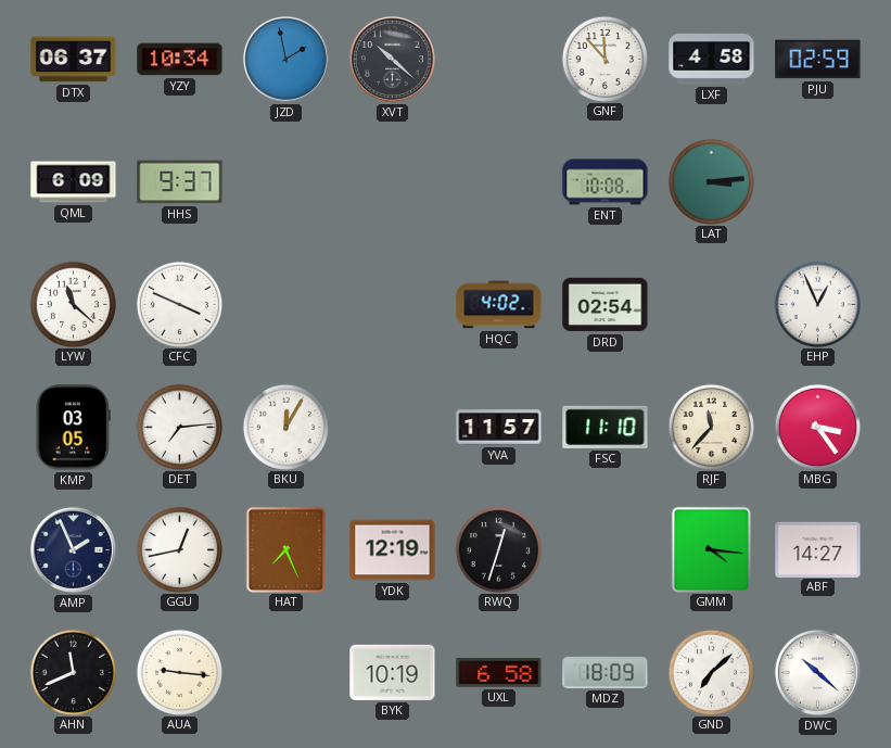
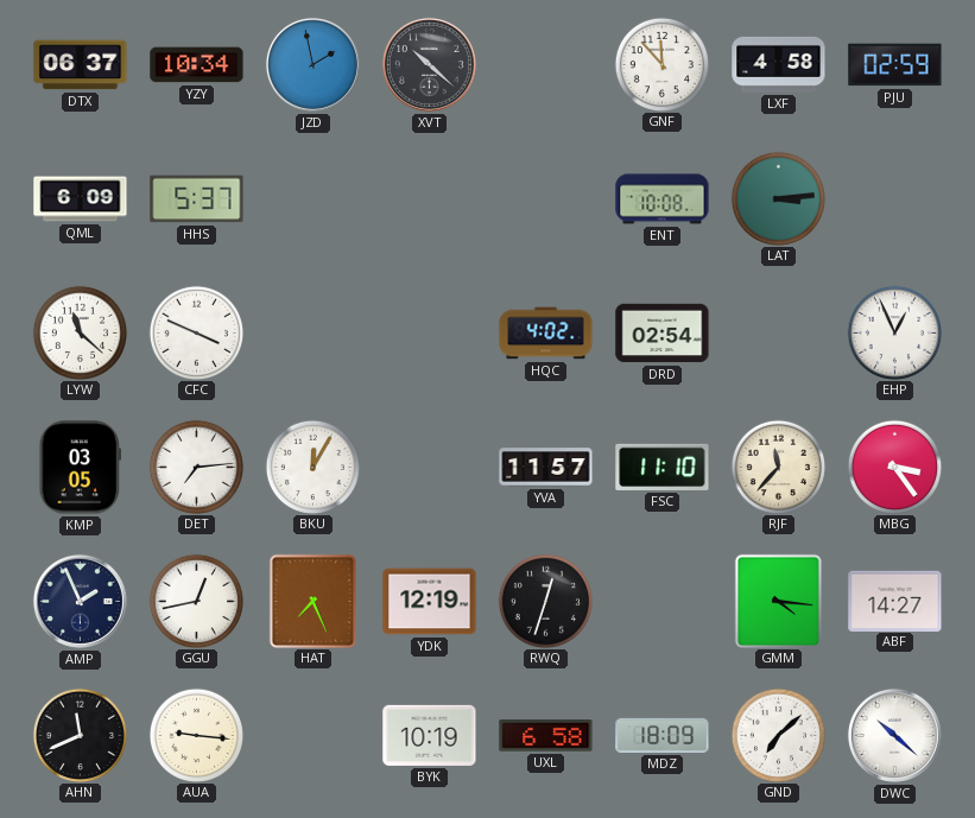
HHS: 9:37 -> 5:37
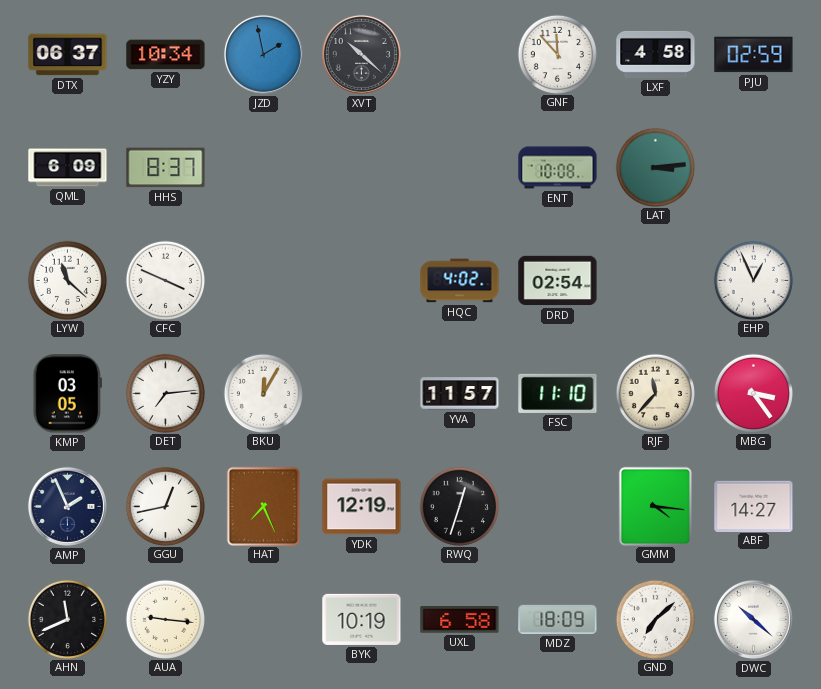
HHS: 5:37 -> 8:37
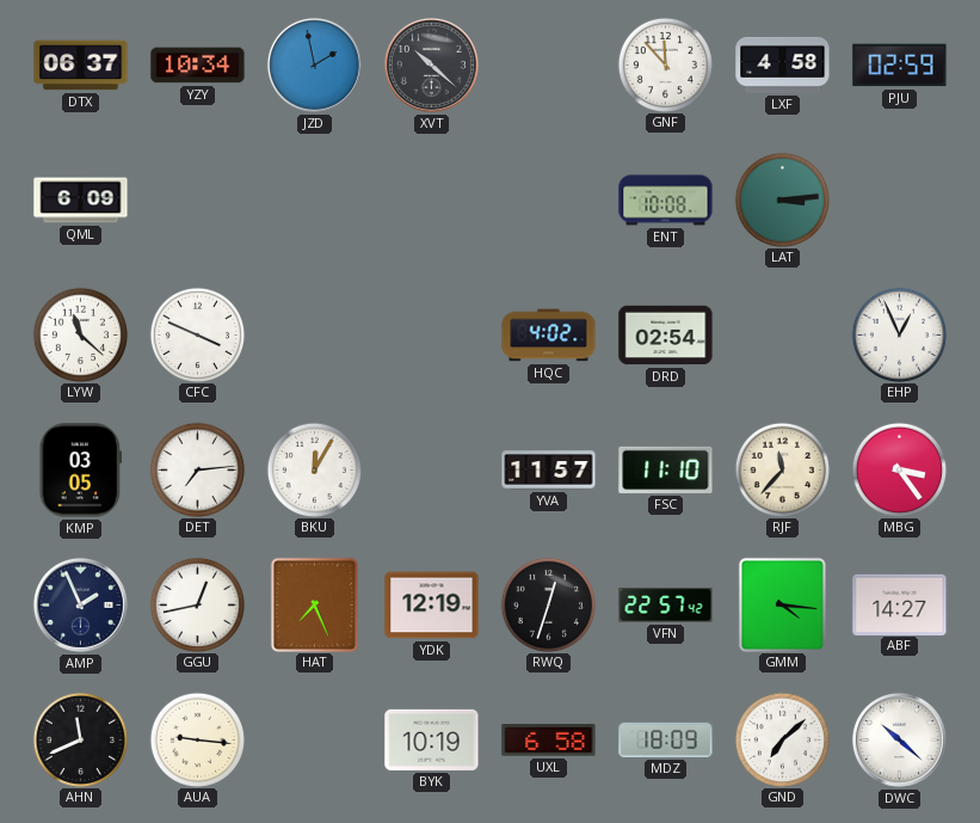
HHS: 8:37 -> none
VFN: none -> 22:57
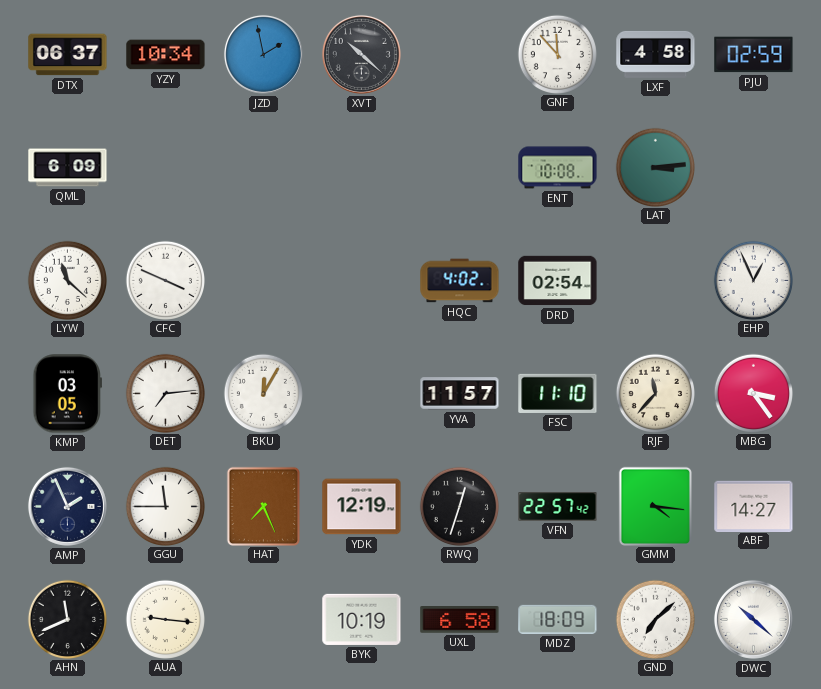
GGU: 12:43 -> 11:45
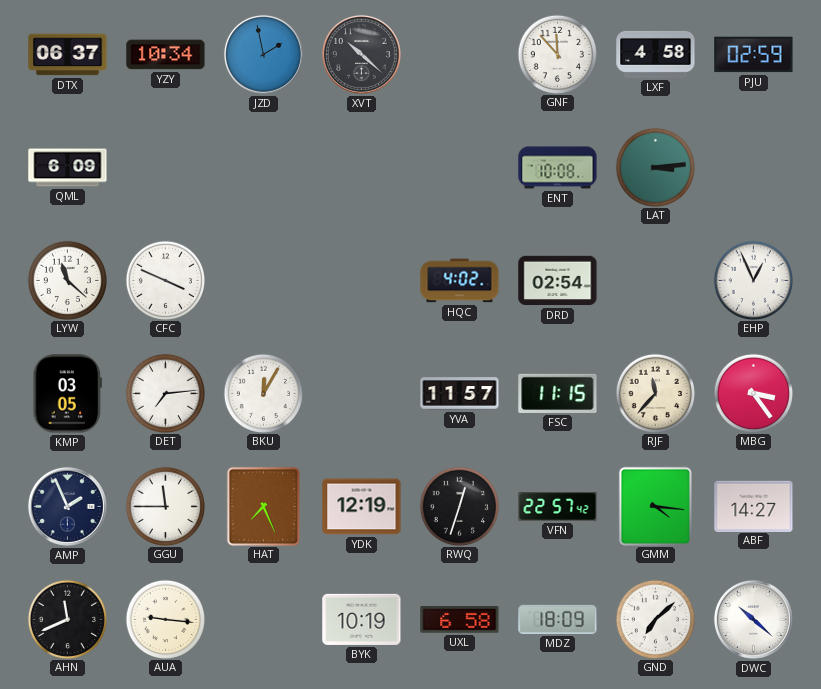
FSC: 11:10 -> 11:15
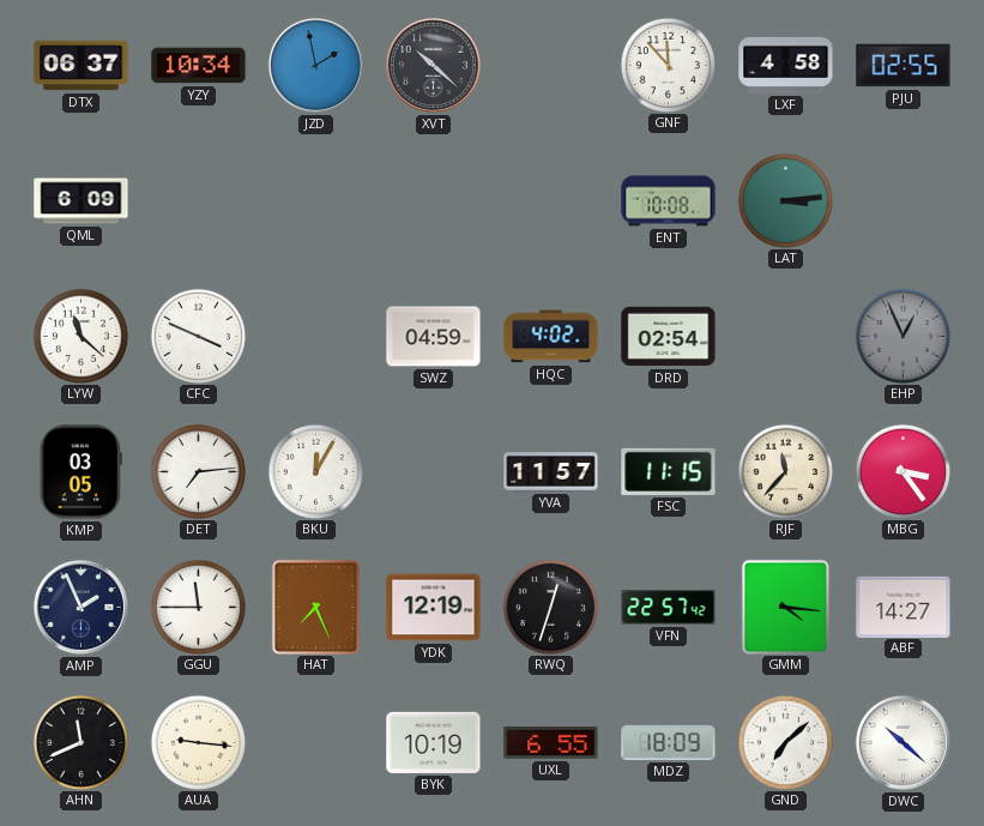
PJU: 02:59 -> 02:55
SWZ: none -> 04:59
EHP dial: white -> grey
UXL: 6:58 -> 6:55
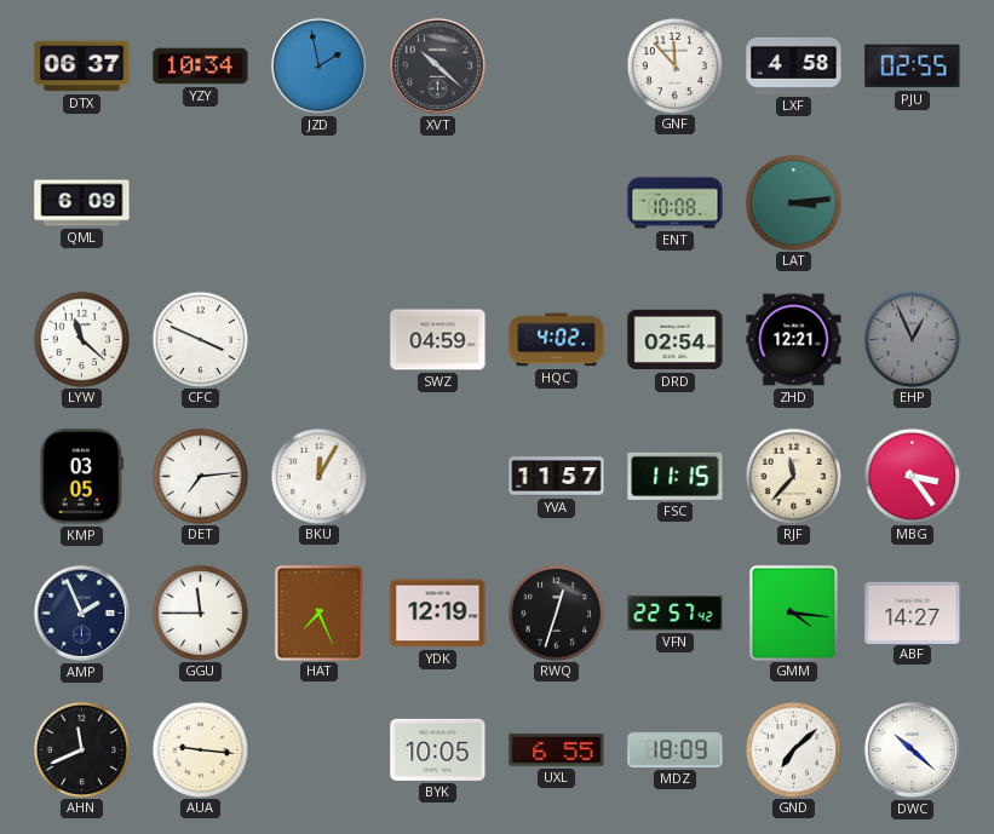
ZHD: none -> 12:21
BYK: 10:19 -> 10:05
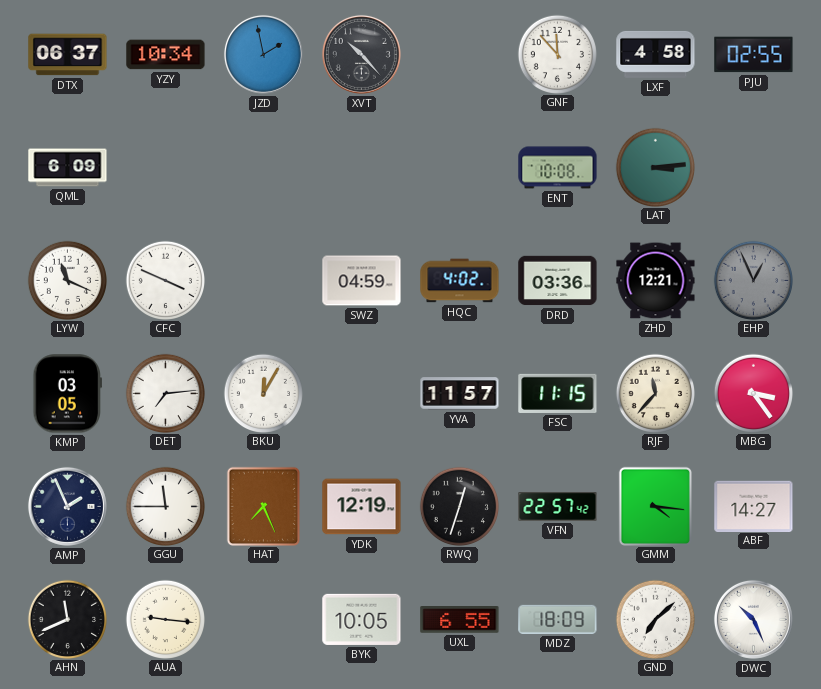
XVT: 10:22 -> 10:23
LYW: 11:22 -> 11:19
DRD: 02:54 -> 03:36
DWC: 10:22 -> 10:26
